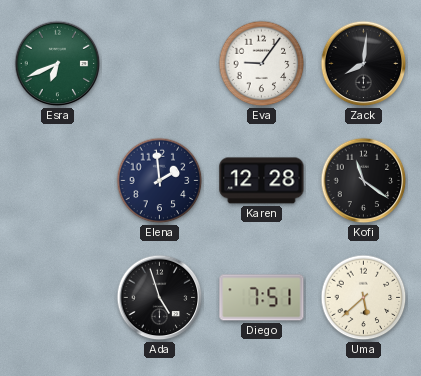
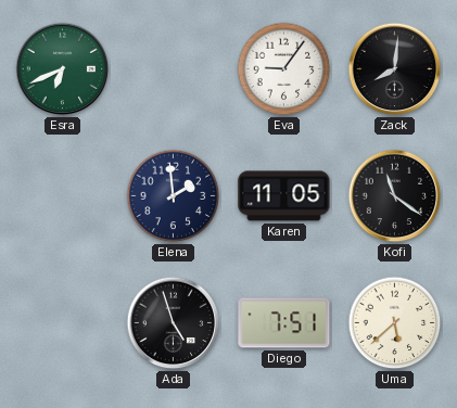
Karen: 12:28 -> 11:05
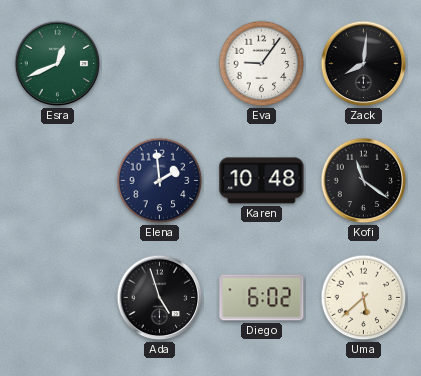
Esra: 6:41 -> 12:41
Karen: 11:05 -> 10:48
Diego: 7:51 -> 6:02
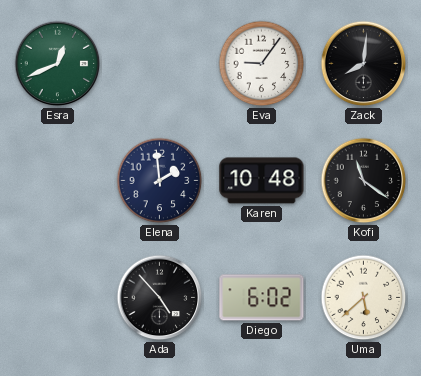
Ada: 4:57 -> 4:53
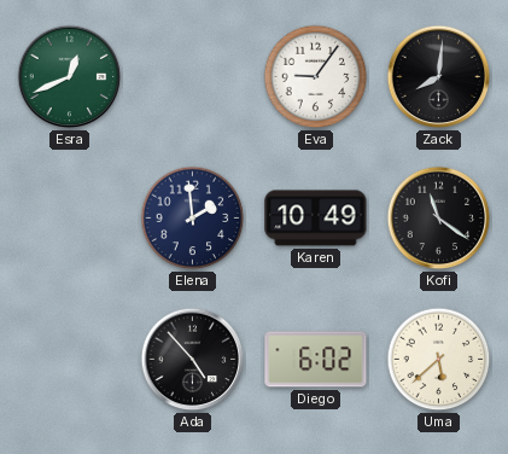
Karen: 10:48 -> 10:49
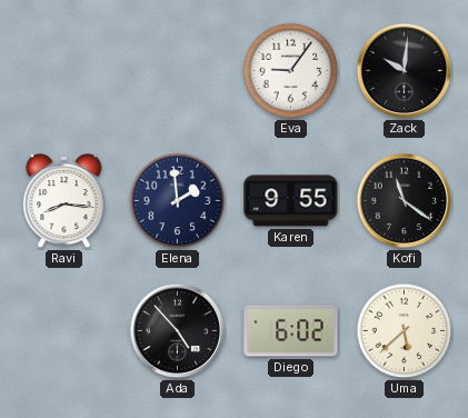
Esra: 12:41 -> none
Zack: 8:01 -> 10:01
Ravi: none -> 8:16
Karen: 10:49 -> 9:55
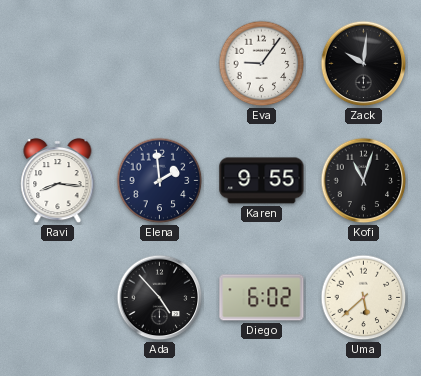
Kofi: 11:21 -> 11:03
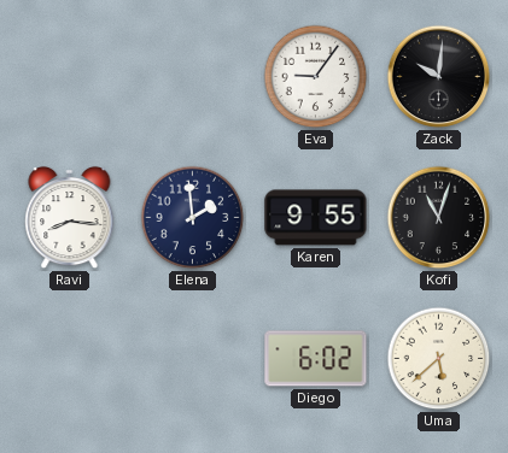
Ada: 4:53 -> none
